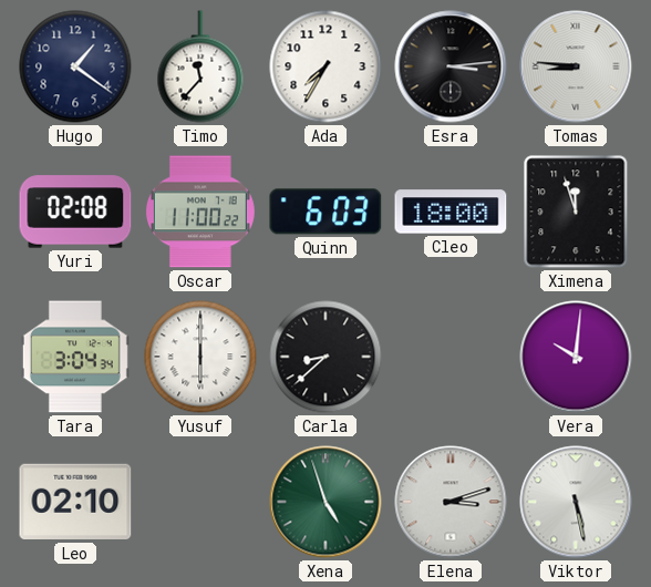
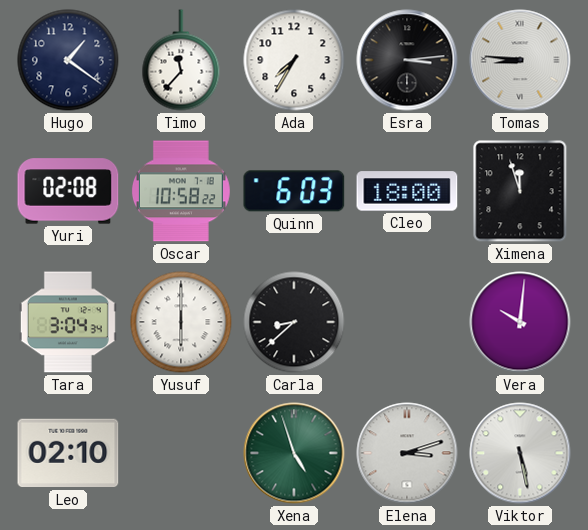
Oscar: 11:00 -> 10:58
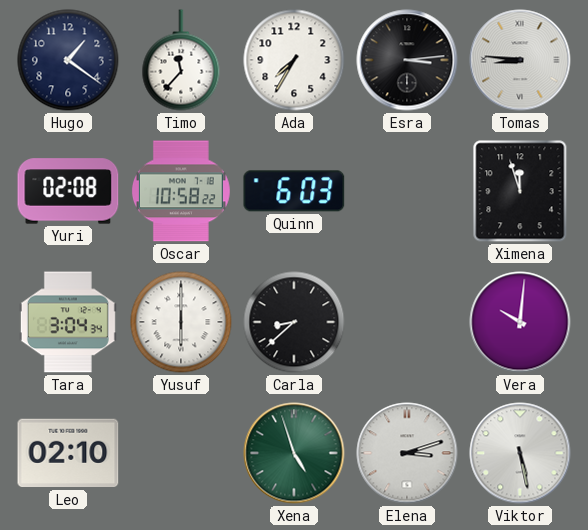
Cleo: 18:00 -> none
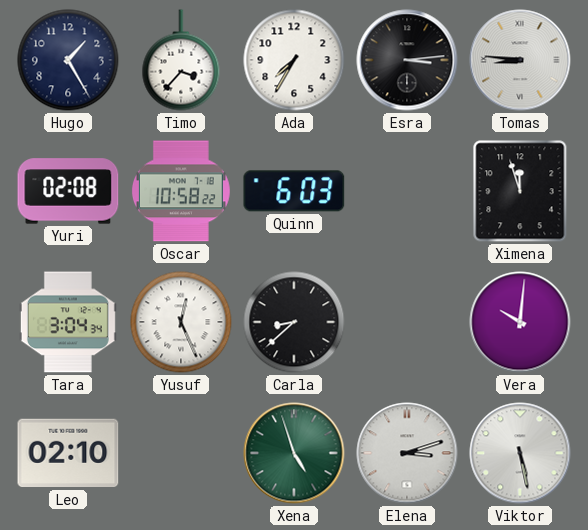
Hugo: 1:21 -> 1:25
Timo: 11:37 -> 3:37
Yusuf: 6:00 -> 12:26
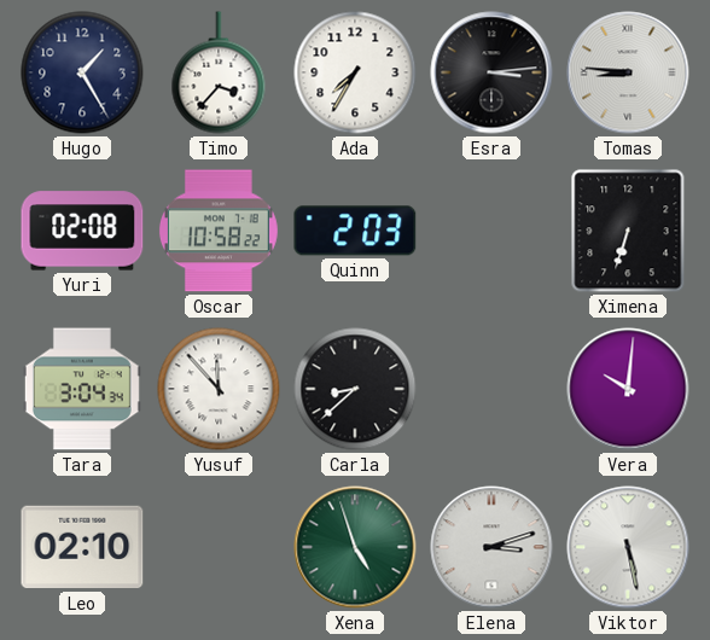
Quinn: 6:03 -> 2:03
Ximena: 11:57 -> 6:33
Yusuf: 12:26 -> 11:53
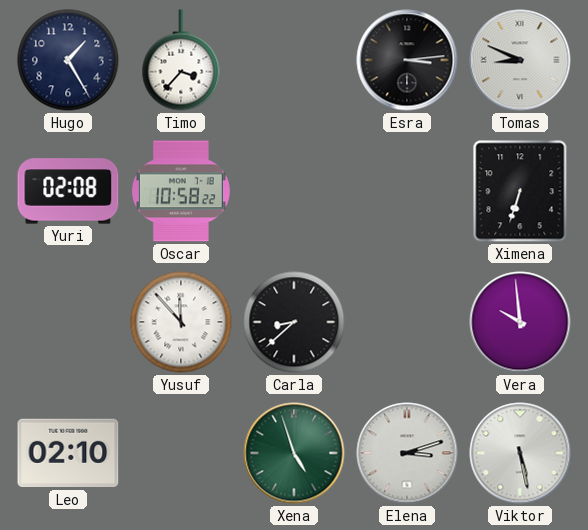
Ada: 7:35 -> none
Tomas: 8:46 -> 8:49
Quinn: 2:03 -> none
Tara: 3:04 -> none
Vera: 10:01 -> 9:59
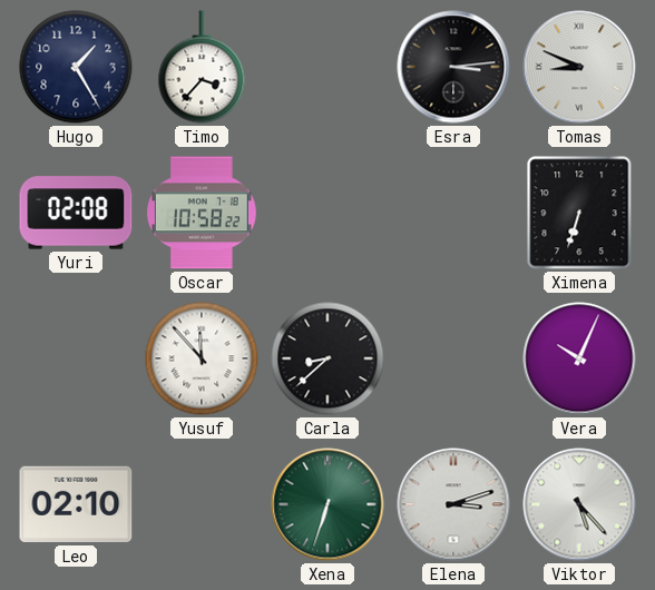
Vera: 9:59 -> 10:04
Xena: 4:57 -> 6:33
Viktor: 5:28 -> 5:23
